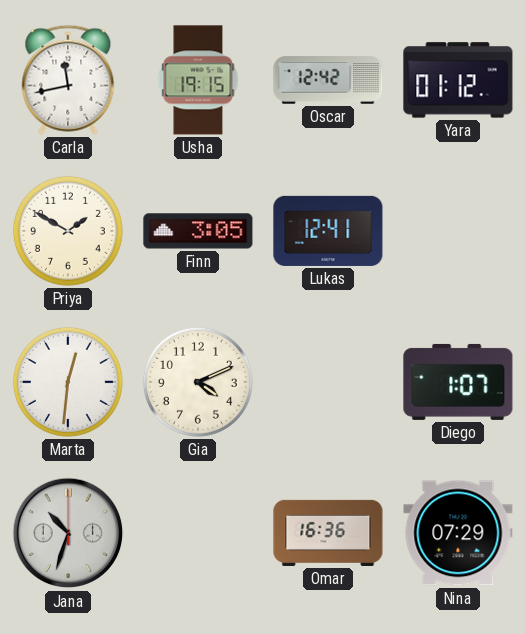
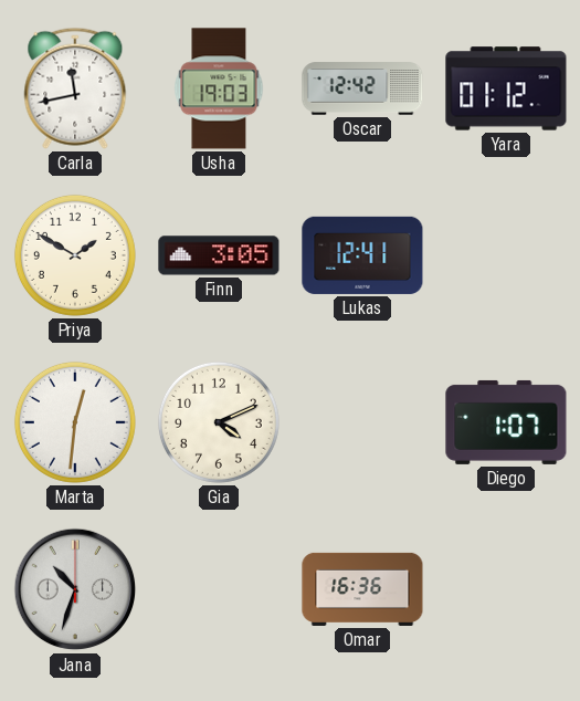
Usha: 19:15 -> 19:03
Nina: 07:29 -> none
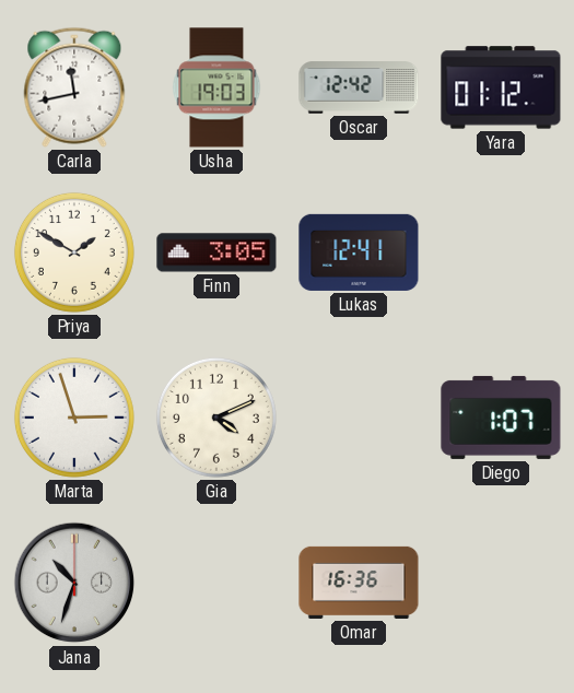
Marta: 12:31 -> 2:57
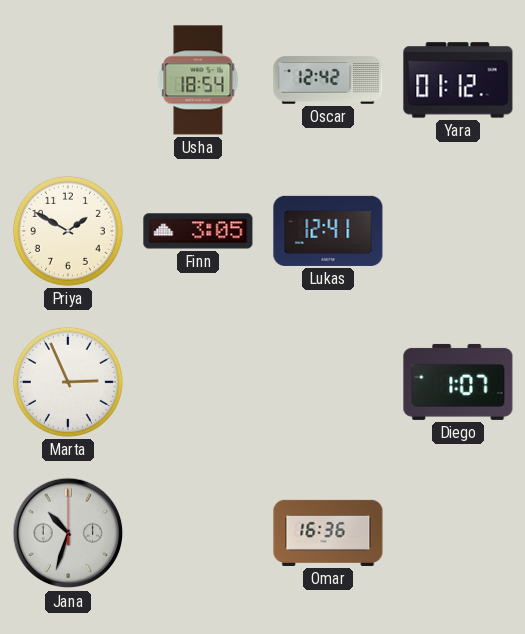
Carla: 11:43 -> none
Usha: 19:03 -> 18:54
Marta: 2:57 -> 2:56
Gia: 4:11 -> none
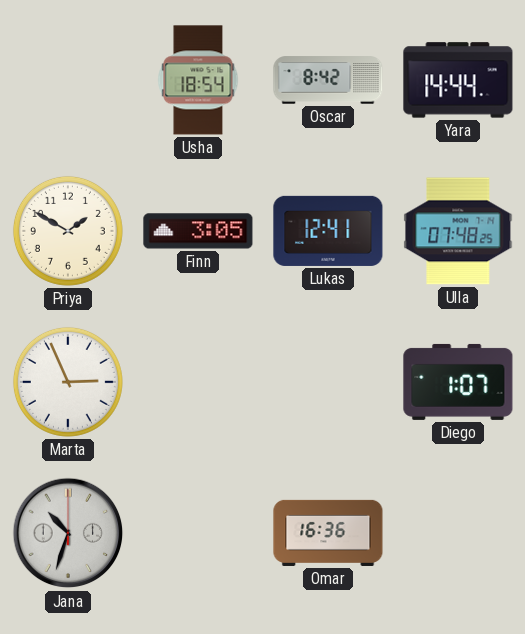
Oscar: 12:42 -> 8:42
Yara: 01:12 -> 14:44
Ulla: none -> 07:48
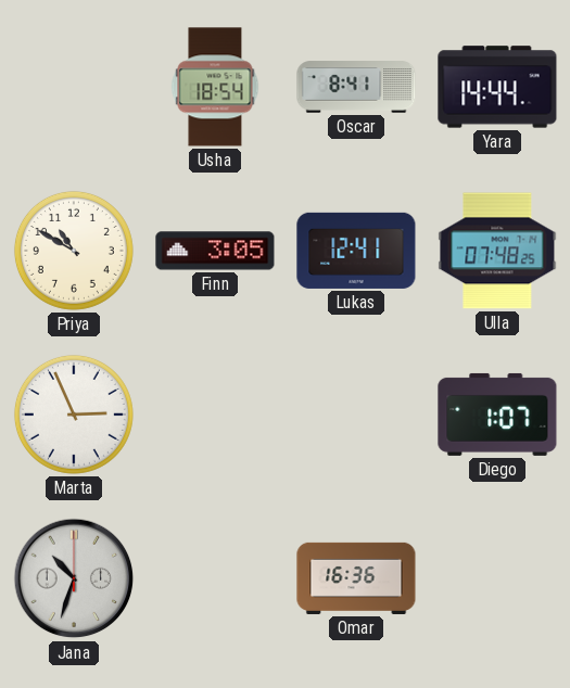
Oscar: 8:42 -> 8:41
Priya: 1:50 -> 10:50
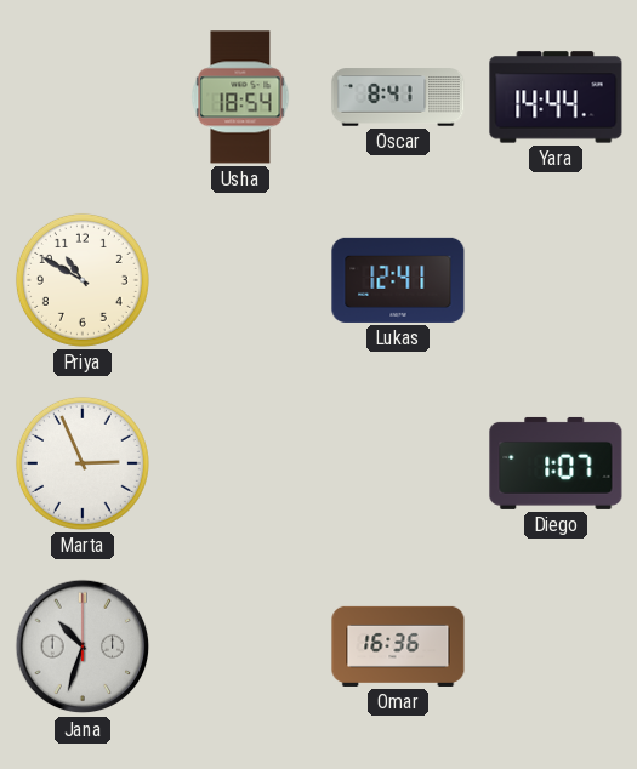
Finn: 3:05 -> none
Ulla: 07:48 -> none
